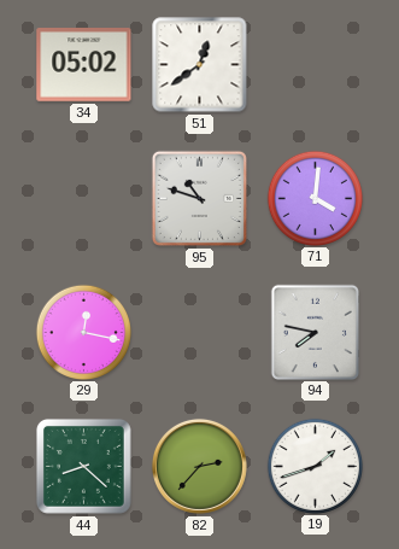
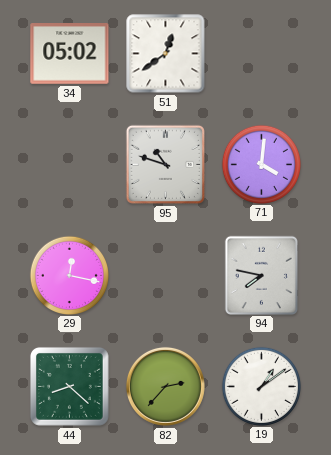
19: 1:42 -> 1:09
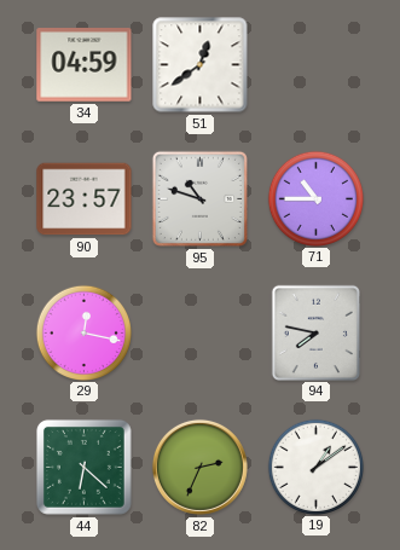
34: 05:02 -> 04:59
90: none -> 23:57
71: 4:01 -> 10:45
44: 8:22 -> 6:22
82: 2:37 -> 2:34
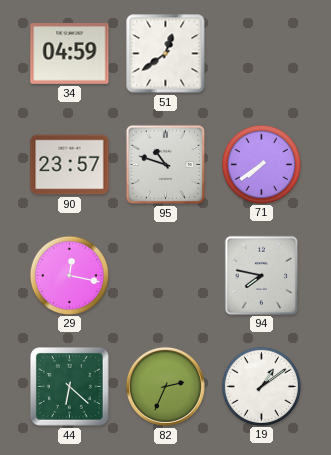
71: 10:45 -> 7:39
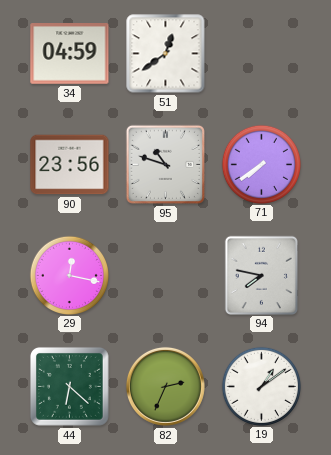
90: 23:57 -> 23:56
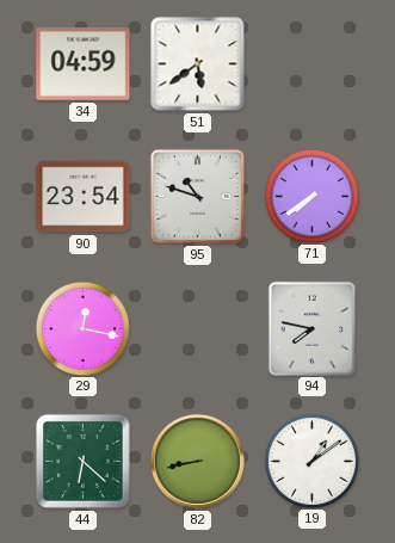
51: 12:39 -> 5:39
90: 23:56 -> 23:54
82: 2:34 -> 8:43
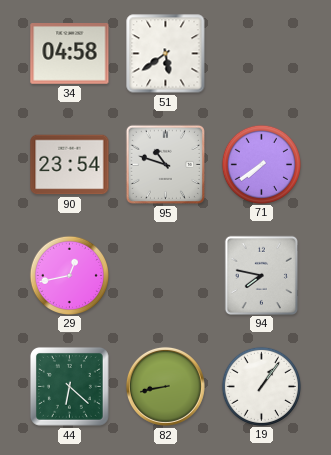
34: 04:59 -> 04:58
29: 12:17 -> 12:43
19: 1:09 -> 1:06
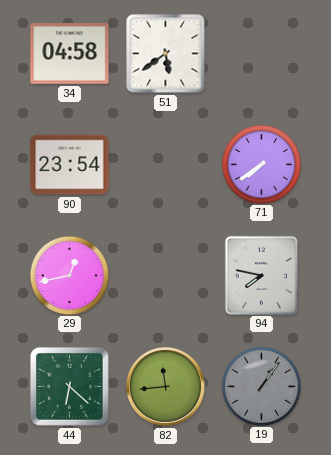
95: 10:48 -> none
82: 8:43 -> 11:44
19 dial: white -> grey
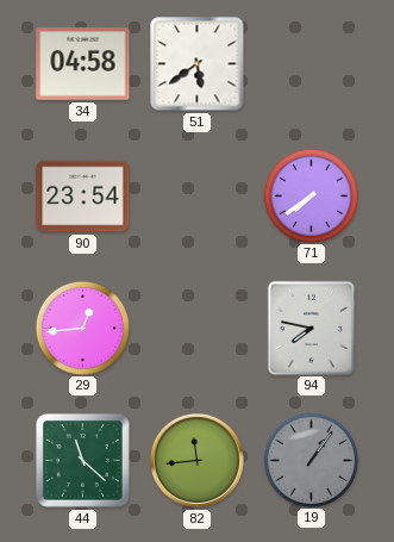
29: 12:43 -> 12:44
44: 6:22 -> 11:22
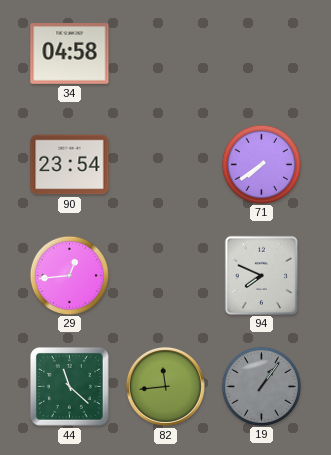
51: 5:39 -> none
94: 7:47 -> 7:49
